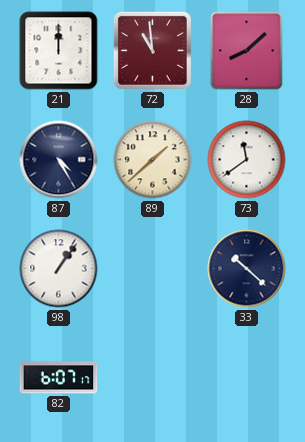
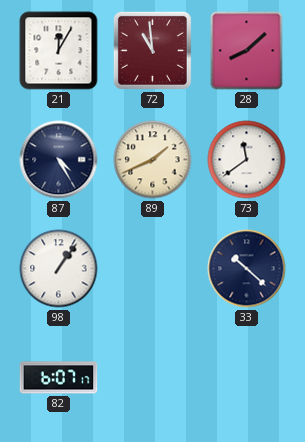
21: 12:00 -> 12:05
89: 1:38 -> 1:41
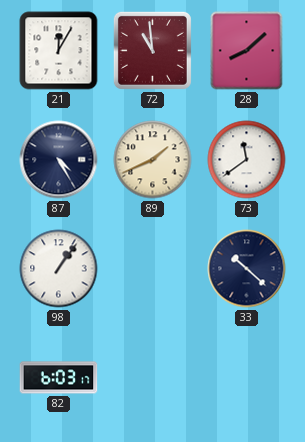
82: 6:07 -> 6:03
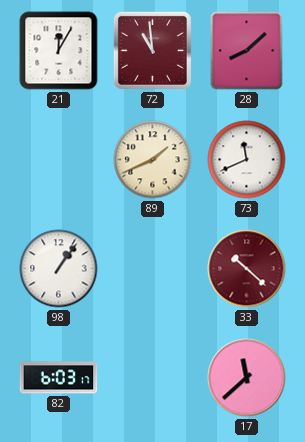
87: 4:25 -> none
73: 11:39 -> 11:41
33 dial: navy -> burgundy
17: none -> 11:38
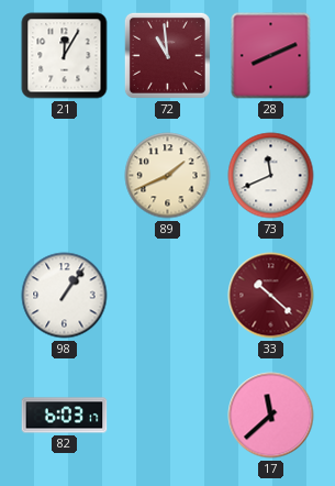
28: 8:08 -> 8:11
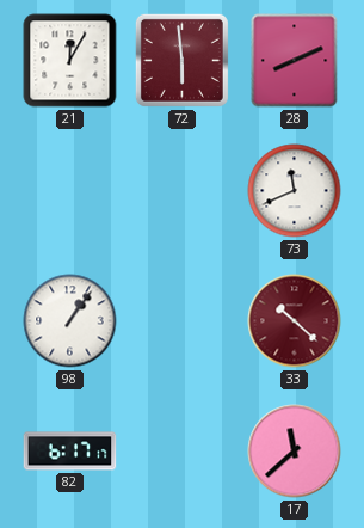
72: 10:59 -> 5:59
89: 1:41 -> none
82: 6:03 -> 6:17
